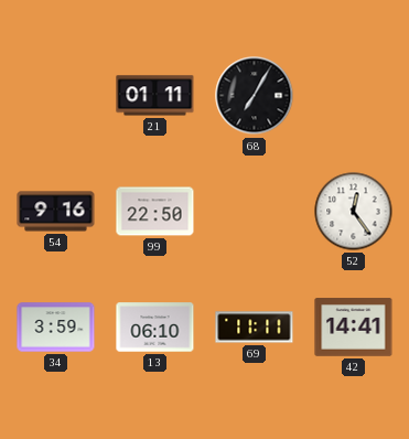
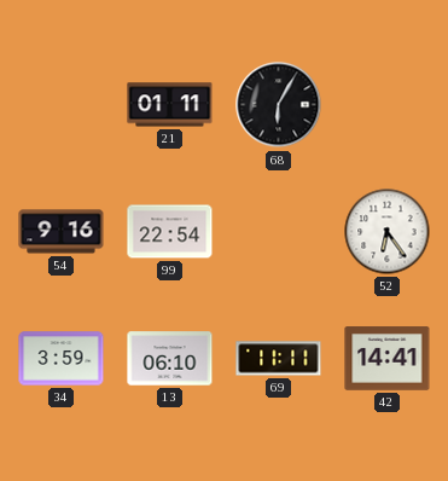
68: 7:05 -> 6:05
99: 22:50 -> 22:54
52: 12:24 -> 6:24
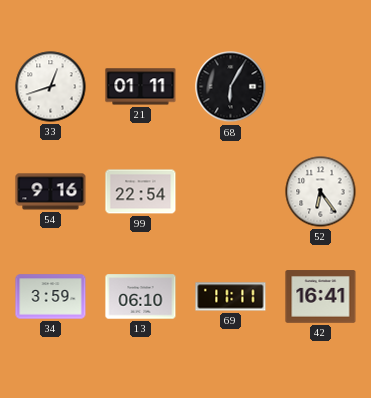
33: none -> 12:42
42: 14:41 -> 16:41
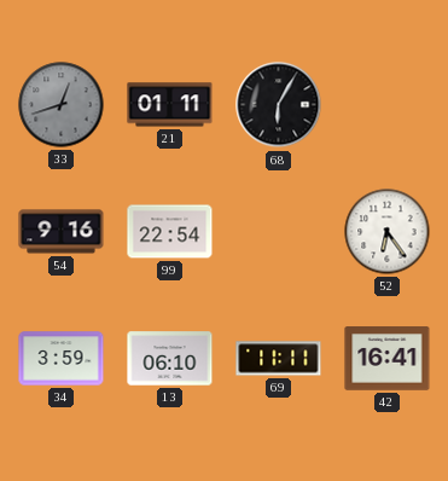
33 dial: white -> grey
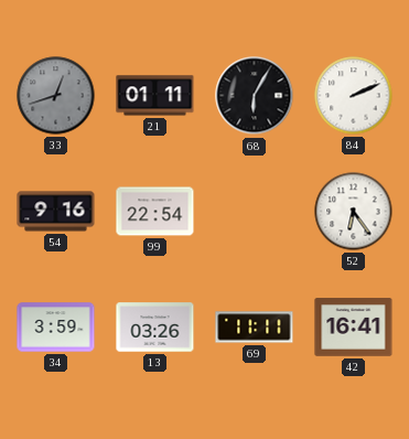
84: none -> 2:11
13: 06:10 -> 03:26
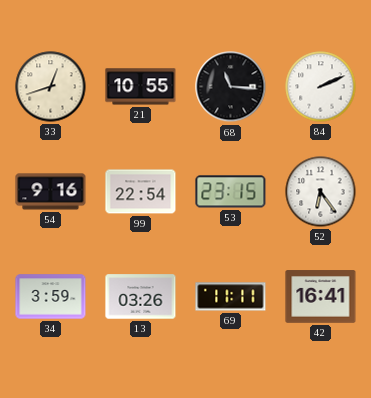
33 dial: grey -> cream
21: 01:11 -> 10:55
68: 6:05 -> 11:16
53: none -> 23:15
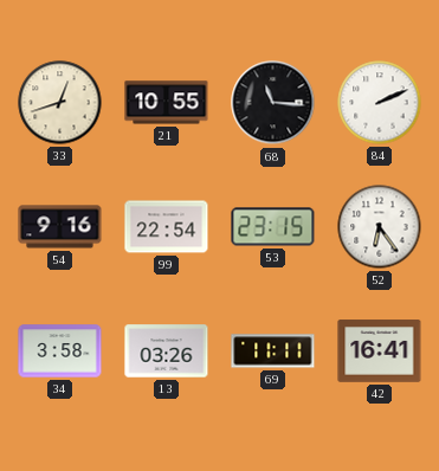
34: 3:59 -> 3:58
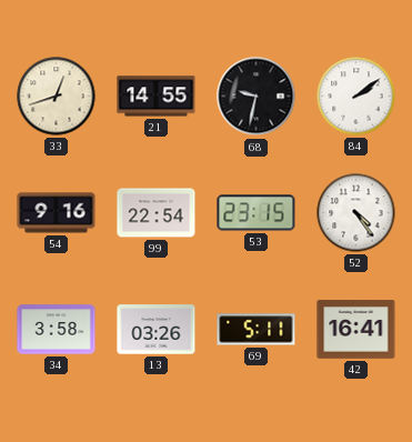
21: 10:55 -> 14:55
68: 11:16 -> 9:32
84: 2:11 -> 2:09
52: 6:24 -> 4:24
69: 11:11 -> 5:11
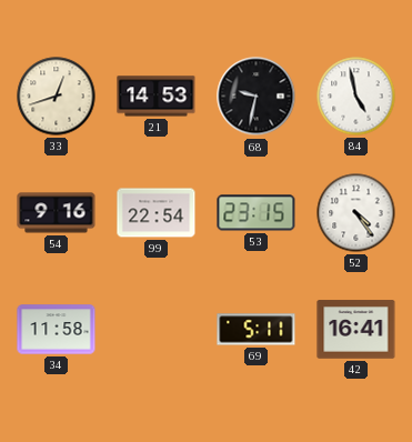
21: 14:55 -> 14:53
84: 2:09 -> 4:58
34: 3:58 -> 11:58
13: 03:26 -> none
